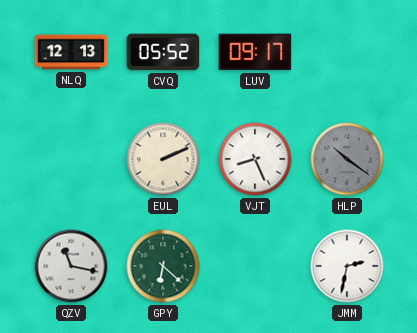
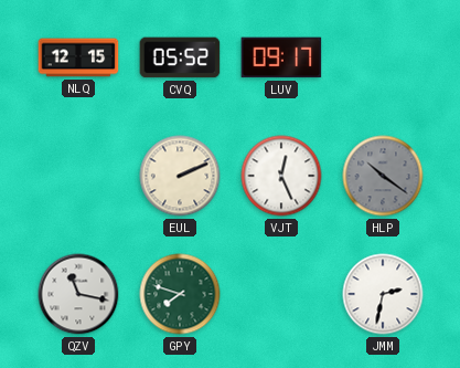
NLQ: 12:13 -> 12:15
VJT: 8:26 -> 12:26
GPY: 6:22 -> 7:48
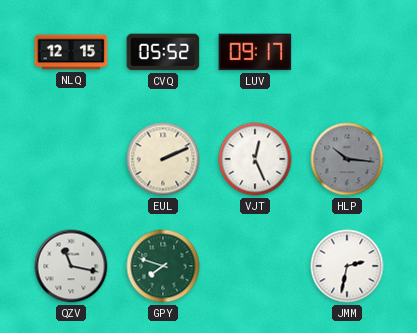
HLP: 10:21 -> 10:16
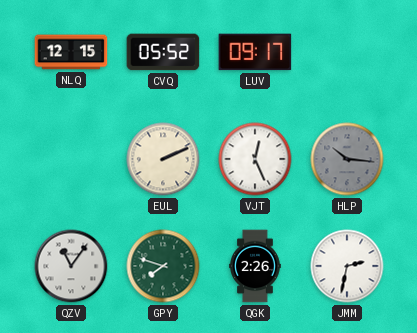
QZV: 11:17 -> 11:06
QGK: none -> 2:26
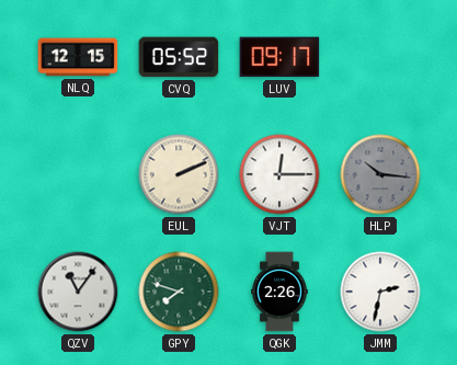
VJT: 12:26 -> 12:15
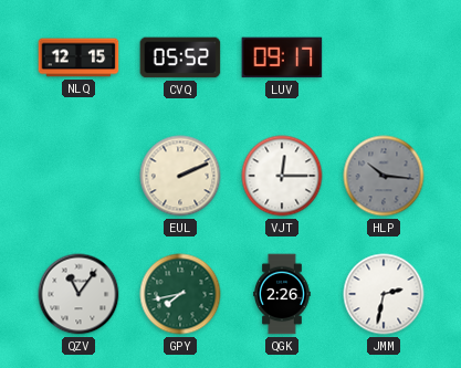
GPY: 7:48 -> 7:43
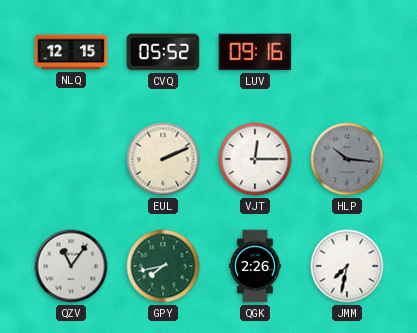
LUV: 09:17 -> 09:16
JMM: 2:32 -> 7:32
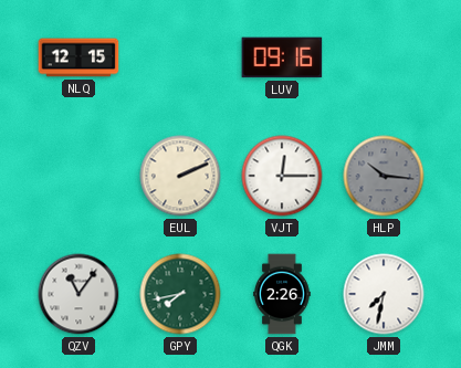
CVQ: 05:52 -> none
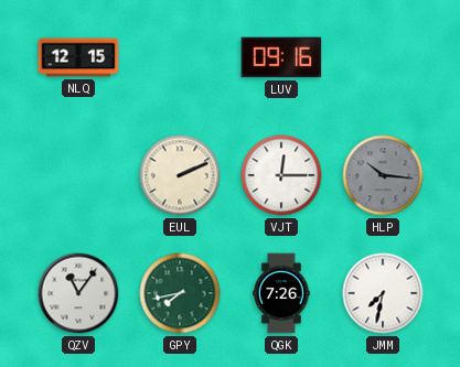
QGK: 2:26 -> 7:26
